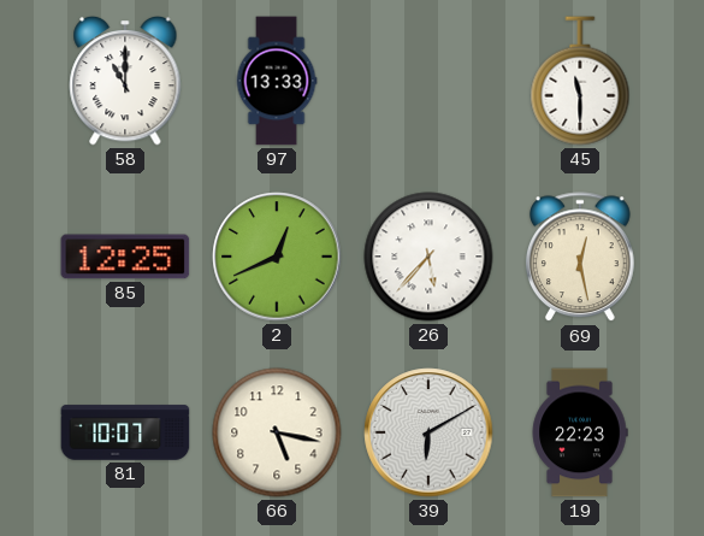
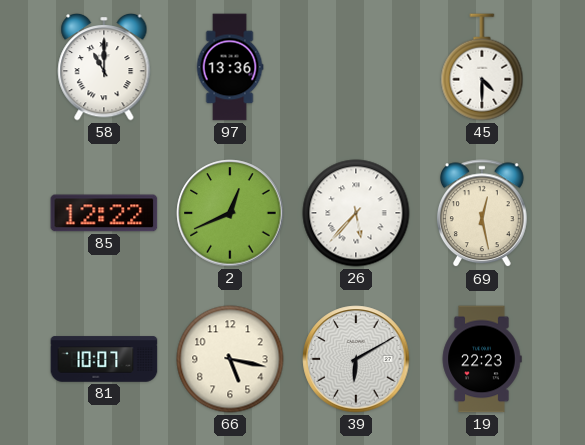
97: 13:33 -> 13:36
45: 11:30 -> 4:30
85: 12:25 -> 12:22
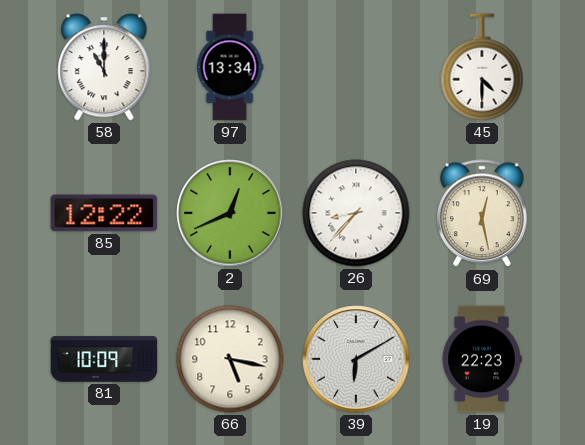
97: 13:36 -> 13:34
26: 5:37 -> 8:37
81: 10:07 -> 10:09
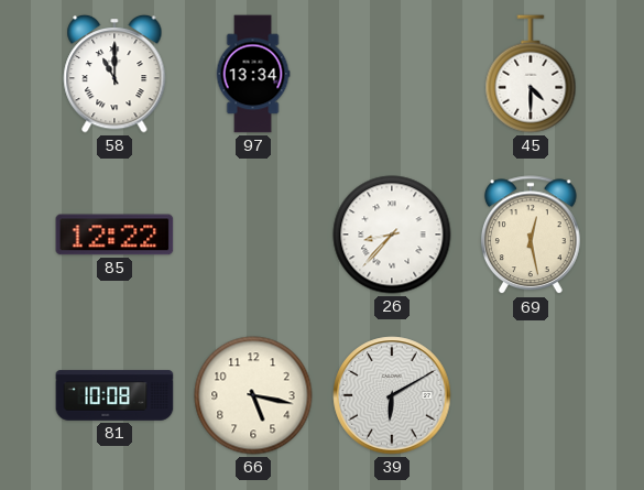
2: 12:41 -> none
81: 10:09 -> 10:08
19: 22:23 -> none
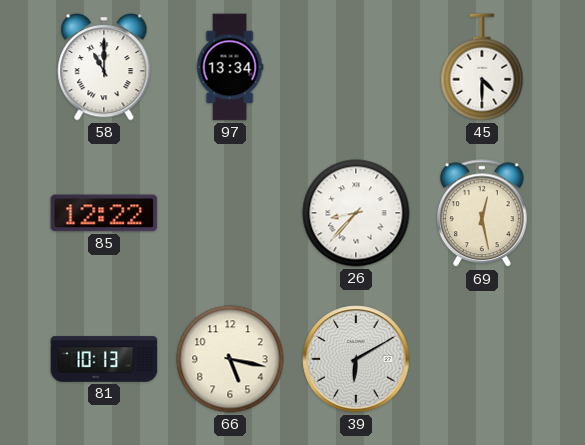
81: 10:08 -> 10:13
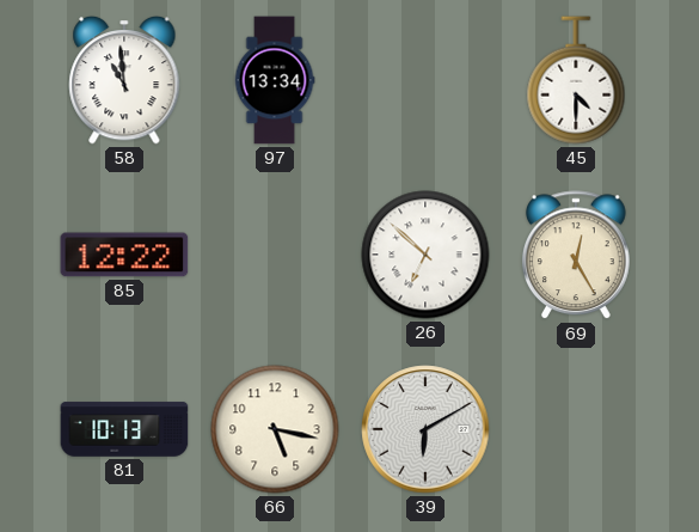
58: 11:00 -> 10:59
26: 8:37 -> 6:52
69: 12:28 -> 12:25
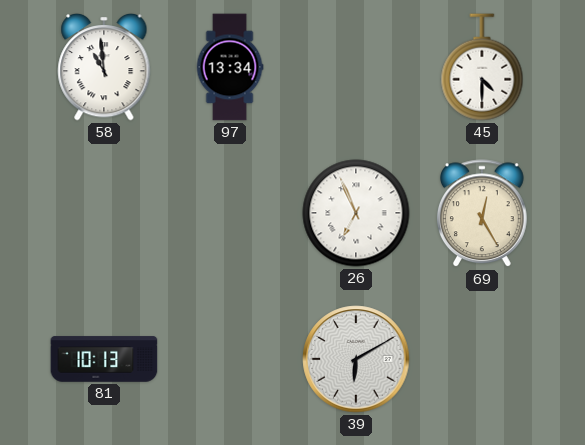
85: 12:22 -> none
26: 6:52 -> 6:56
66: 5:17 -> none
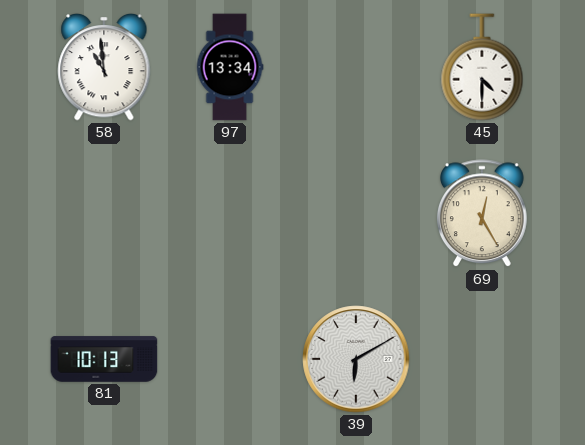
26: 6:56 -> none
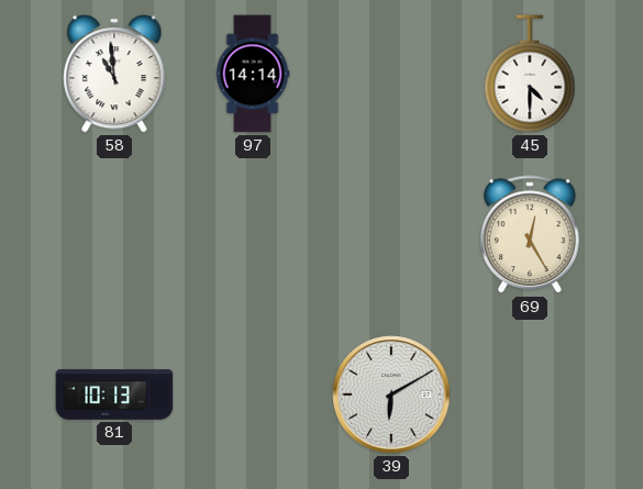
97: 13:34 -> 14:14
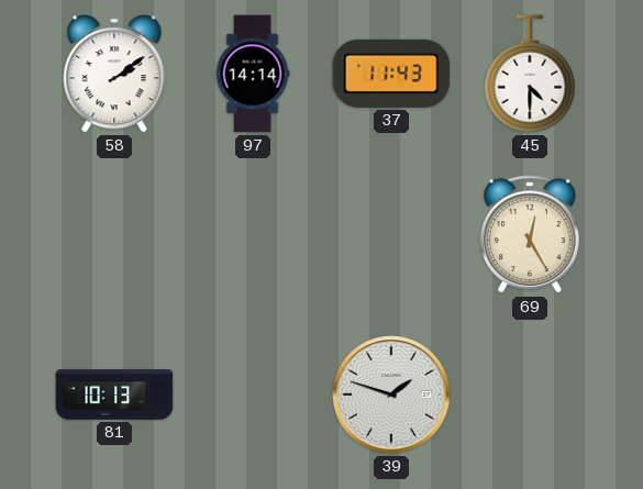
58: 10:59 -> 2:09
37: none -> 11:43
39: 6:10 -> 1:48
